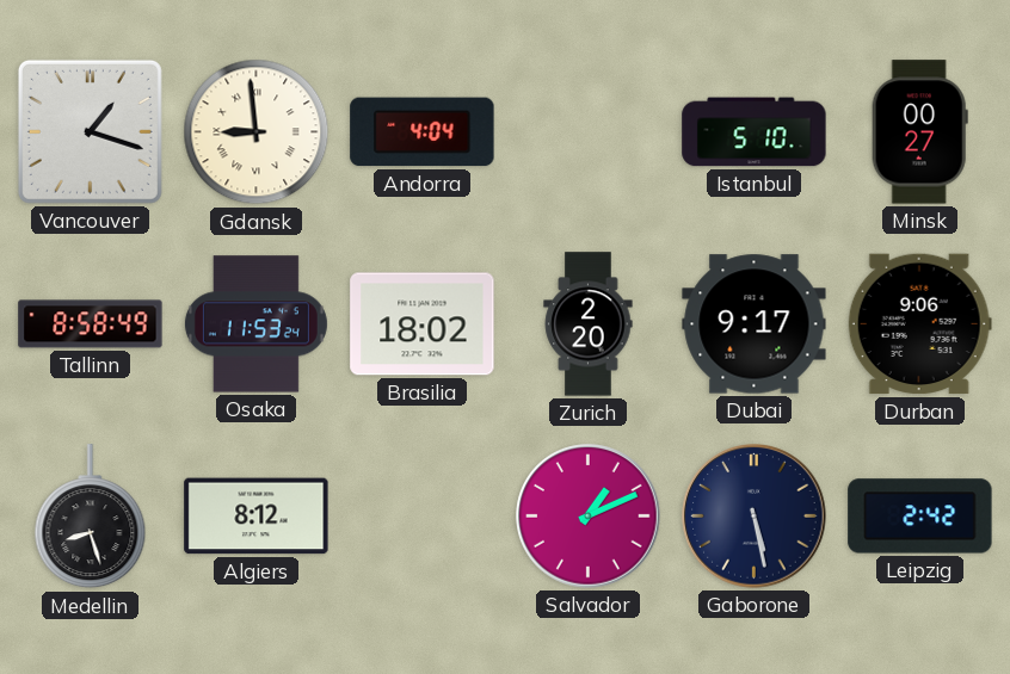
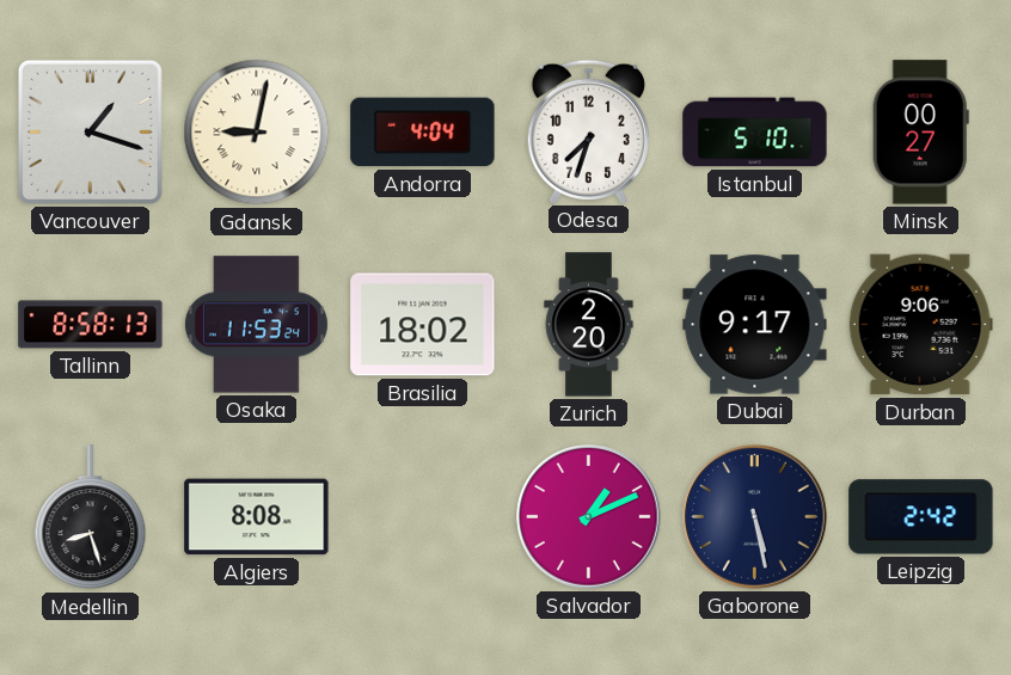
Gdansk: 8:59 -> 9:02
Odesa: none -> 7:33
Tallinn: 8:58:49 -> 8:58:13
Algiers: 8:12 -> 8:08
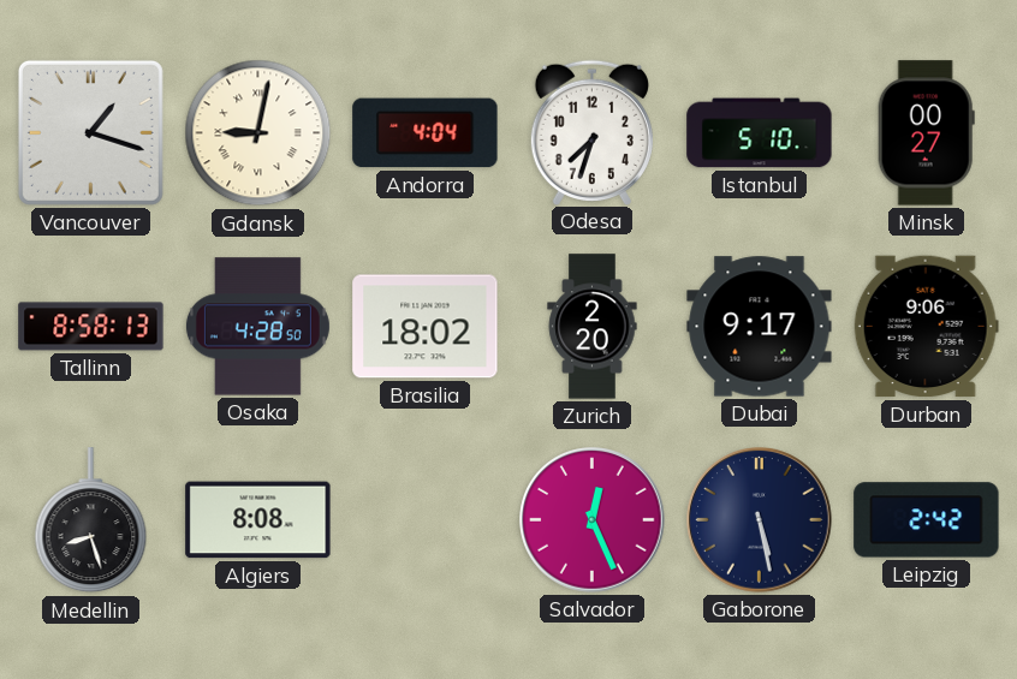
Osaka: 11:53 -> 4:28
Salvador: 1:11 -> 12:26
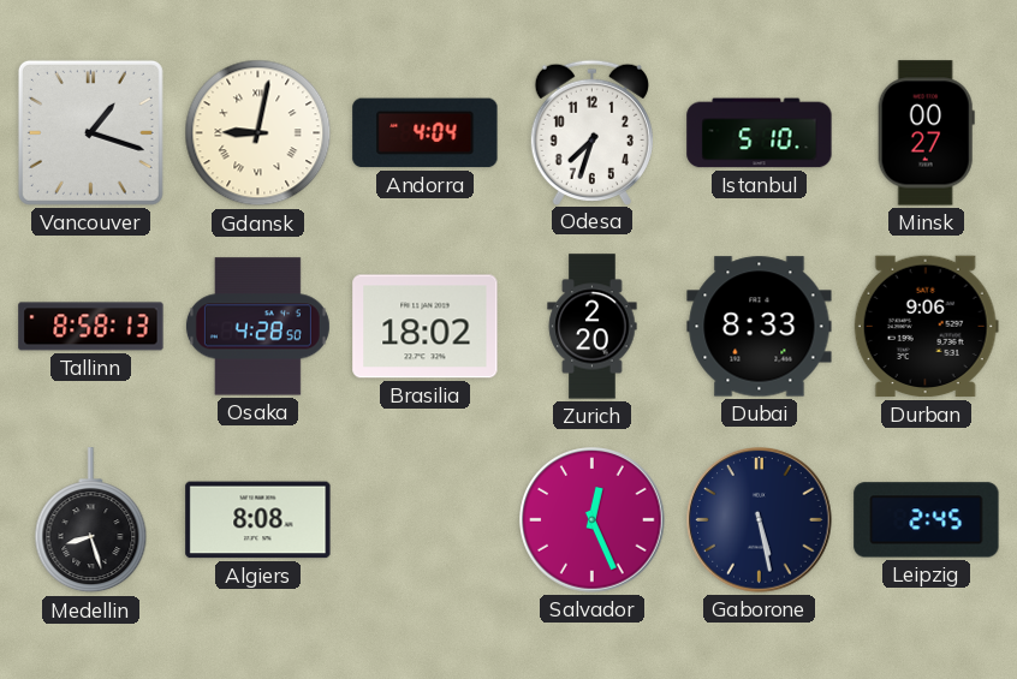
Dubai: 9:17 -> 8:33
Leipzig: 2:42 -> 2:45
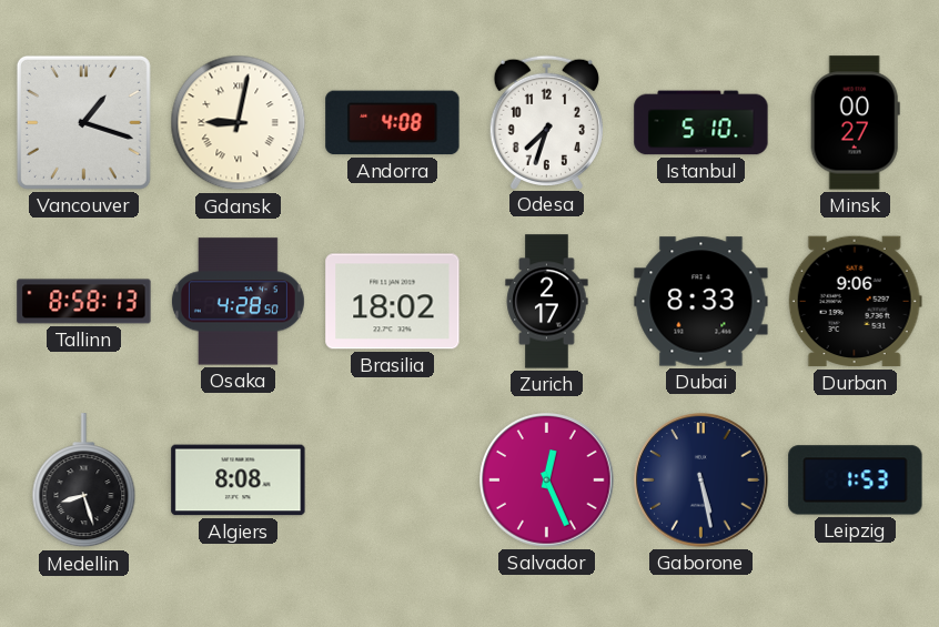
Andorra: 4:04 -> 4:08
Zurich: 2:20 -> 2:17
Leipzig: 2:45 -> 1:53
